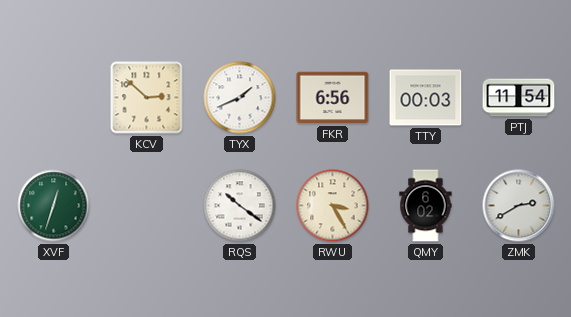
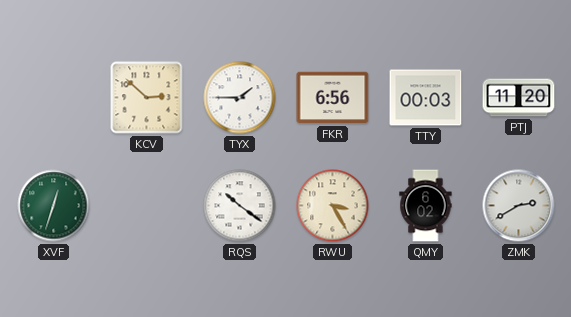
TYX: 1:41 -> 1:45
PTJ: 11:54 -> 11:20
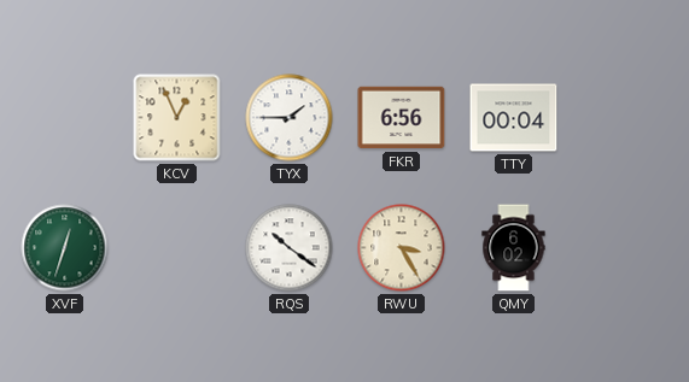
KCV: 2:52 -> 12:56
TTY: 00:03 -> 00:04
PTJ: 11:20 -> none
ZMK: 2:40 -> none
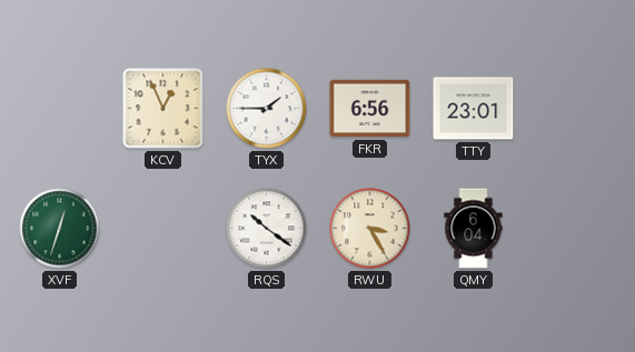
TTY: 00:04 -> 23:01
QMY: 6:02 -> 6:04
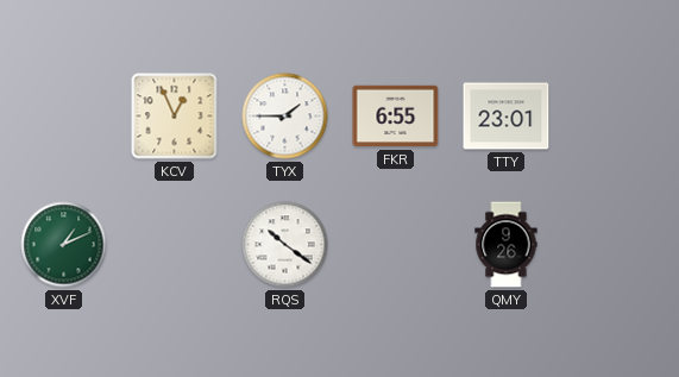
FKR: 6:56 -> 6:55
XVF: 12:33 -> 1:11
RWU: 3:25 -> none
QMY: 6:04 -> 9:26
